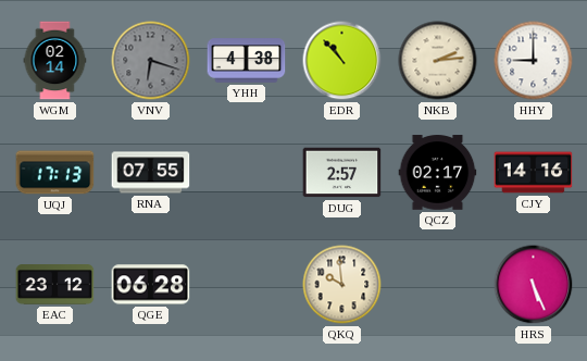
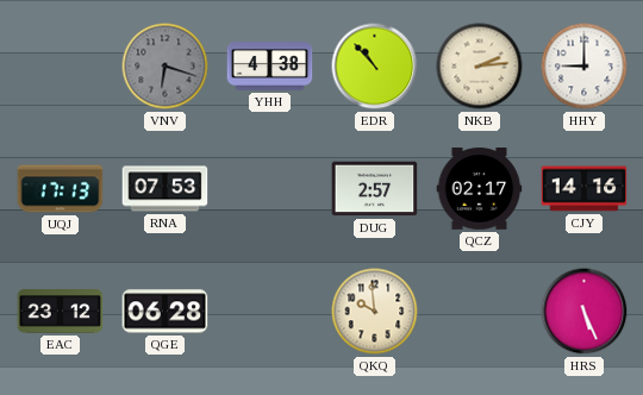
WGM: 02:14 -> none
RNA: 07:55 -> 07:53
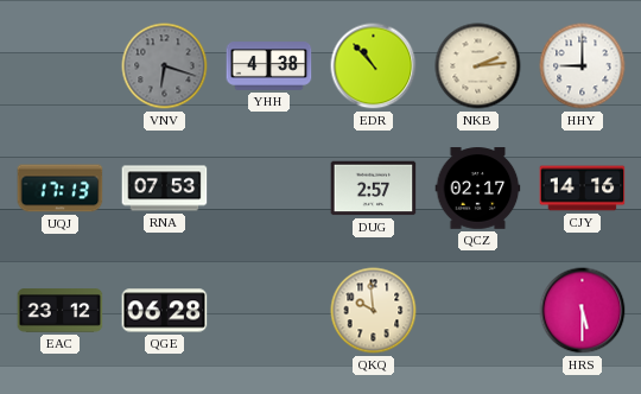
HRS: 5:26 -> 5:30
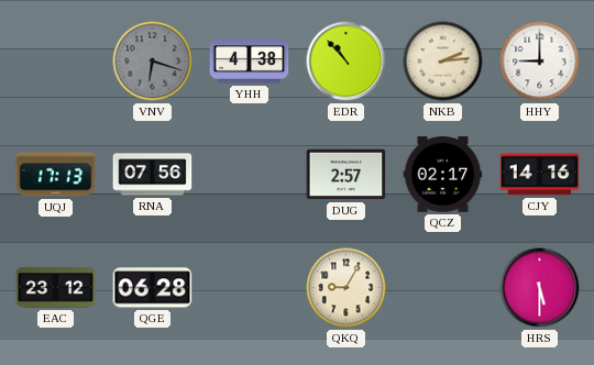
RNA: 07:53 -> 07:56
QKQ: 9:59 -> 9:05
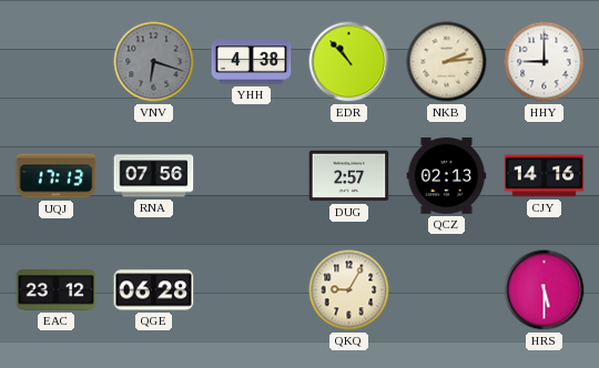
QCZ: 02:17 -> 02:13
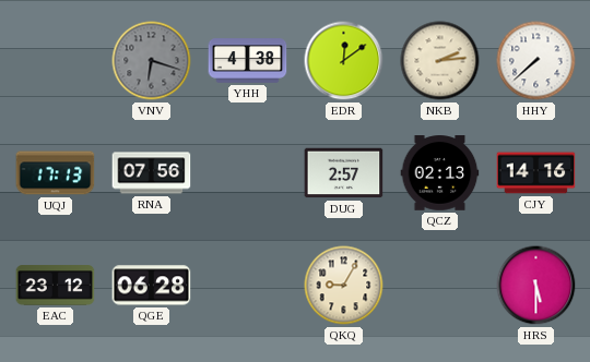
EDR: 10:53 -> 12:09
HHY: 9:00 -> 7:38
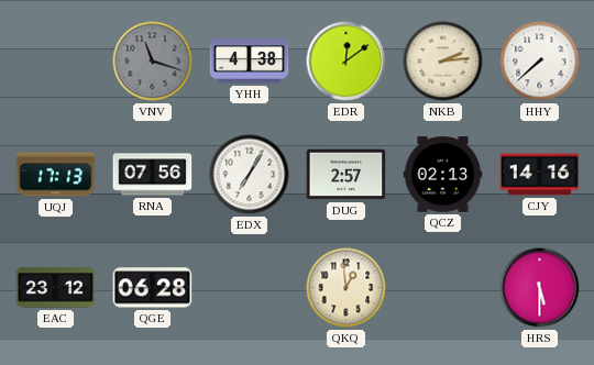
VNV: 6:18 -> 11:18
EDX: none -> 7:05
QKQ: 9:05 -> 12:59
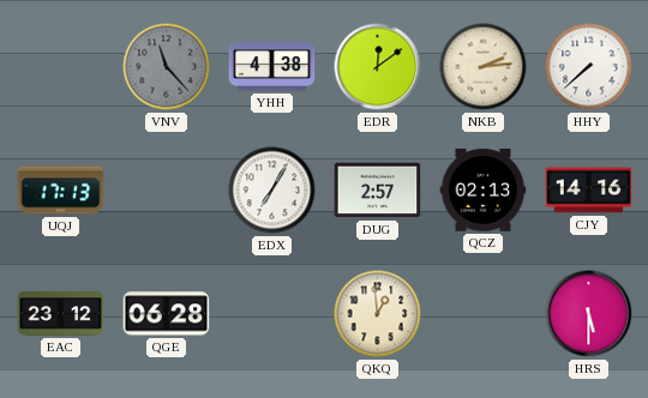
VNV: 11:18 -> 11:23
RNA: 07:56 -> none
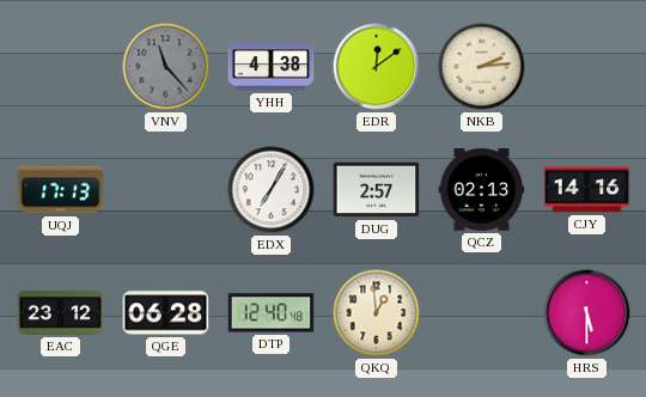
HHY: 7:38 -> none
DTP: none -> 12:40
